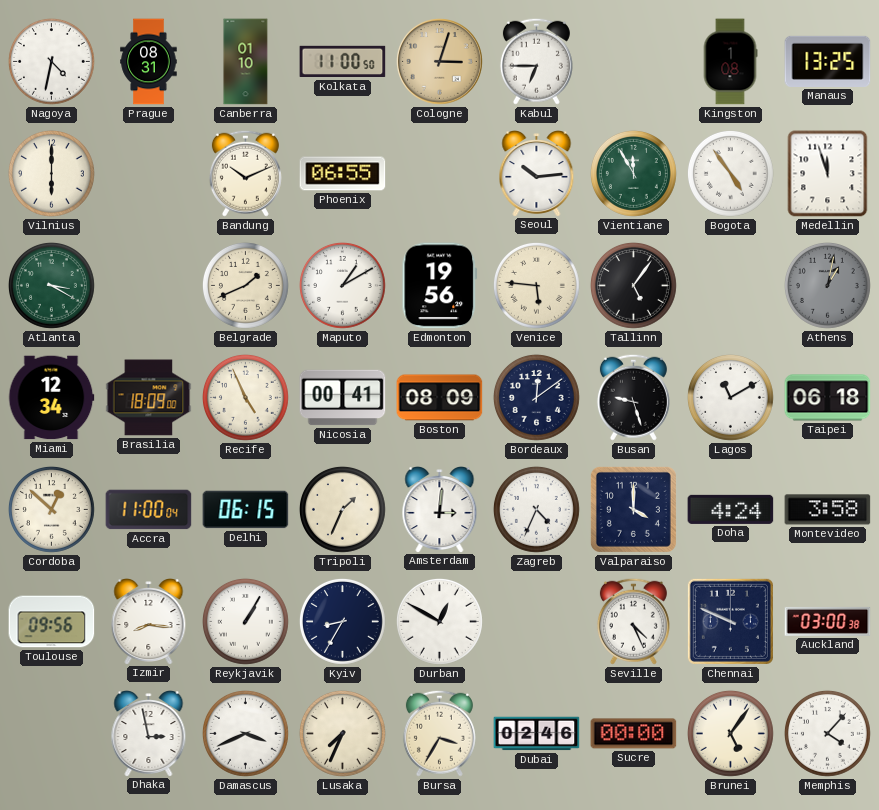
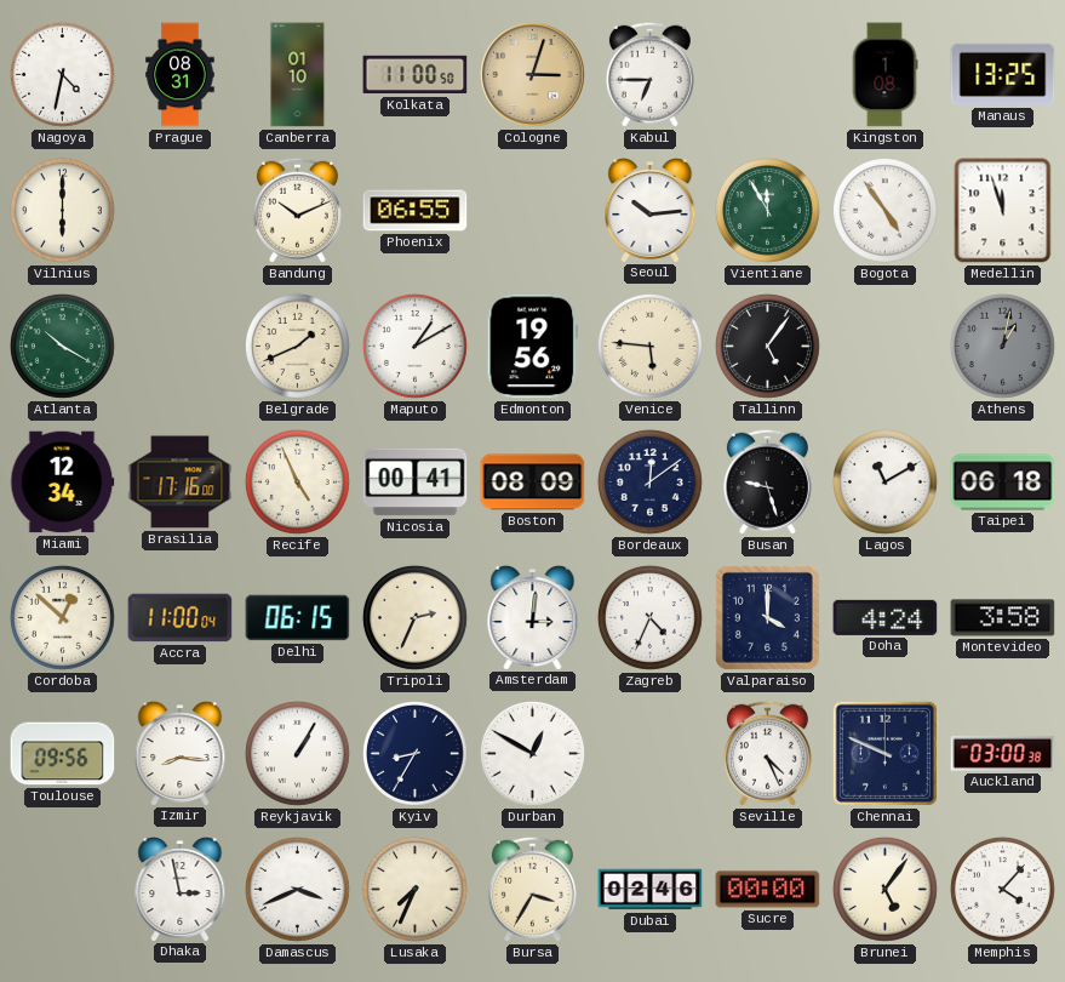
Atlanta: 3:20 -> 10:20
Brasilia: 18:09 -> 17:16
Tripoli: 1:34 -> 2:34
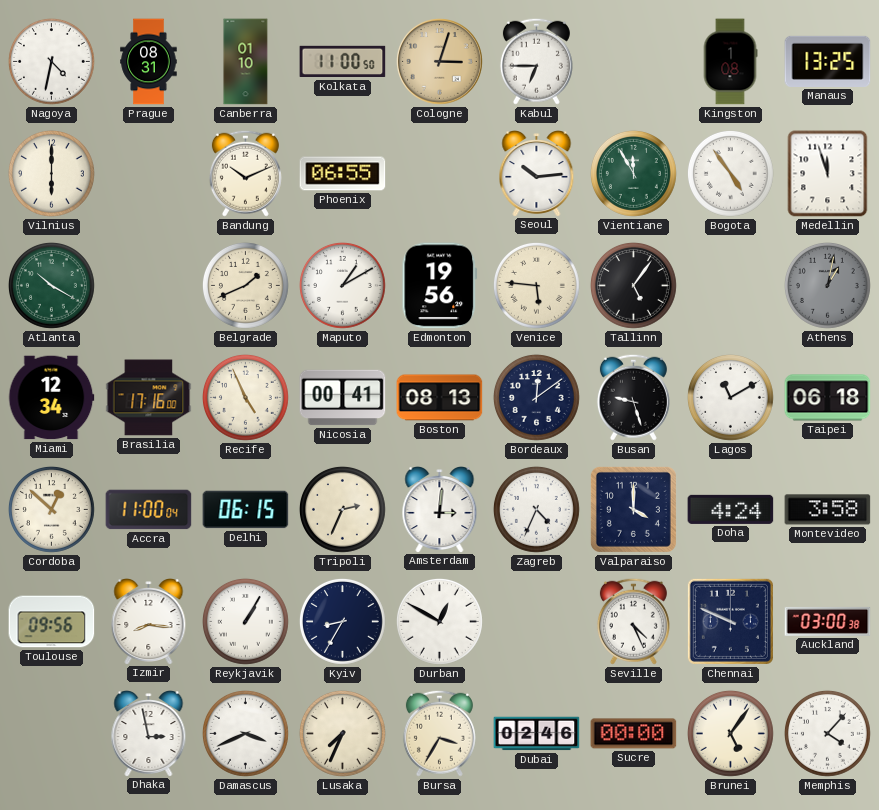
Boston: 08:09 -> 08:13
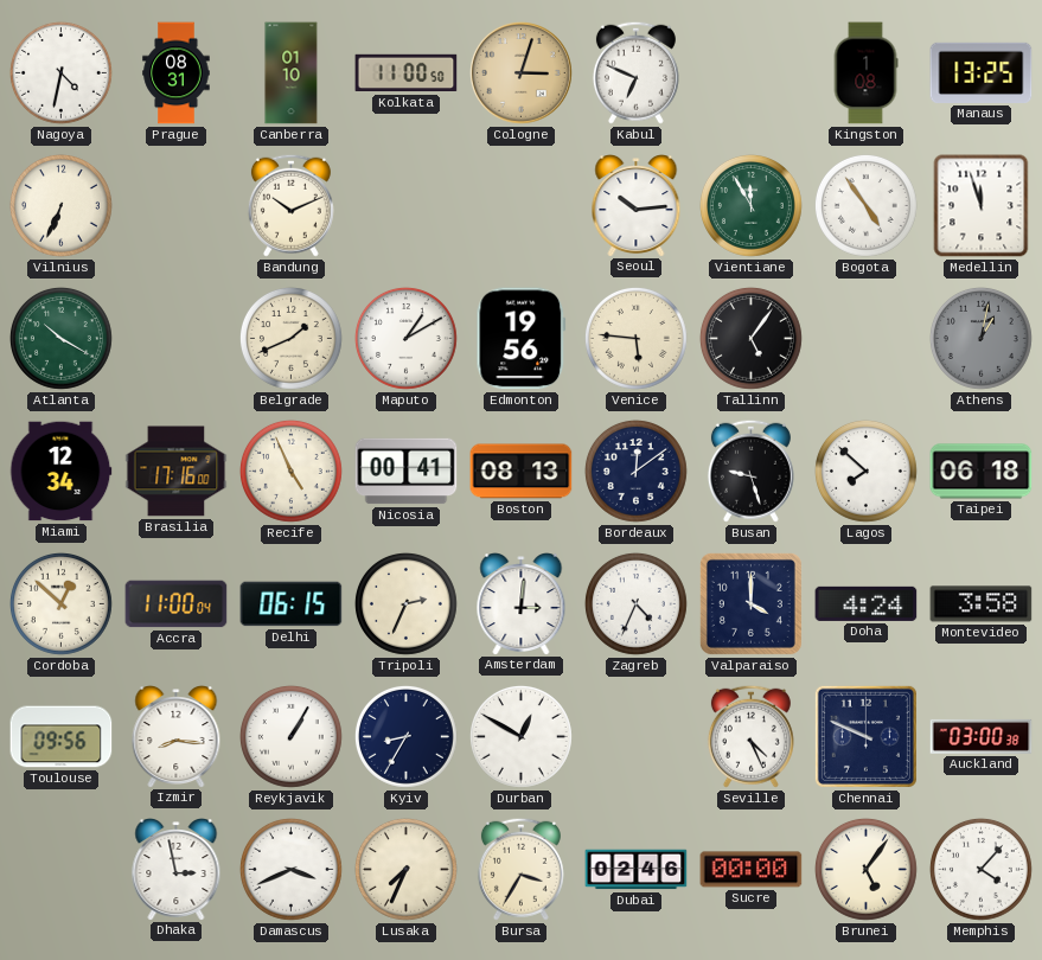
Kabul: 6:45 -> 6:49
Vilnius: 6:00 -> 6:34
Phoenix: 06:55 -> none
Lagos: 11:10 -> 7:52
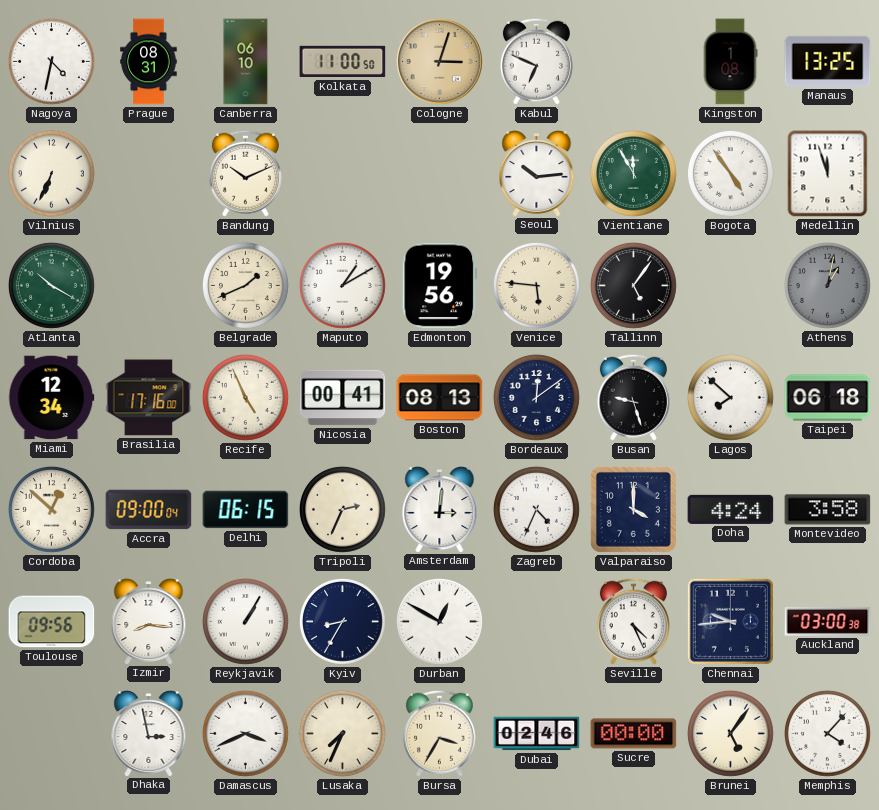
Canberra: 01:10 -> 06:10
Accra: 11:00 -> 09:00
Chennai: 9:49 -> 9:44
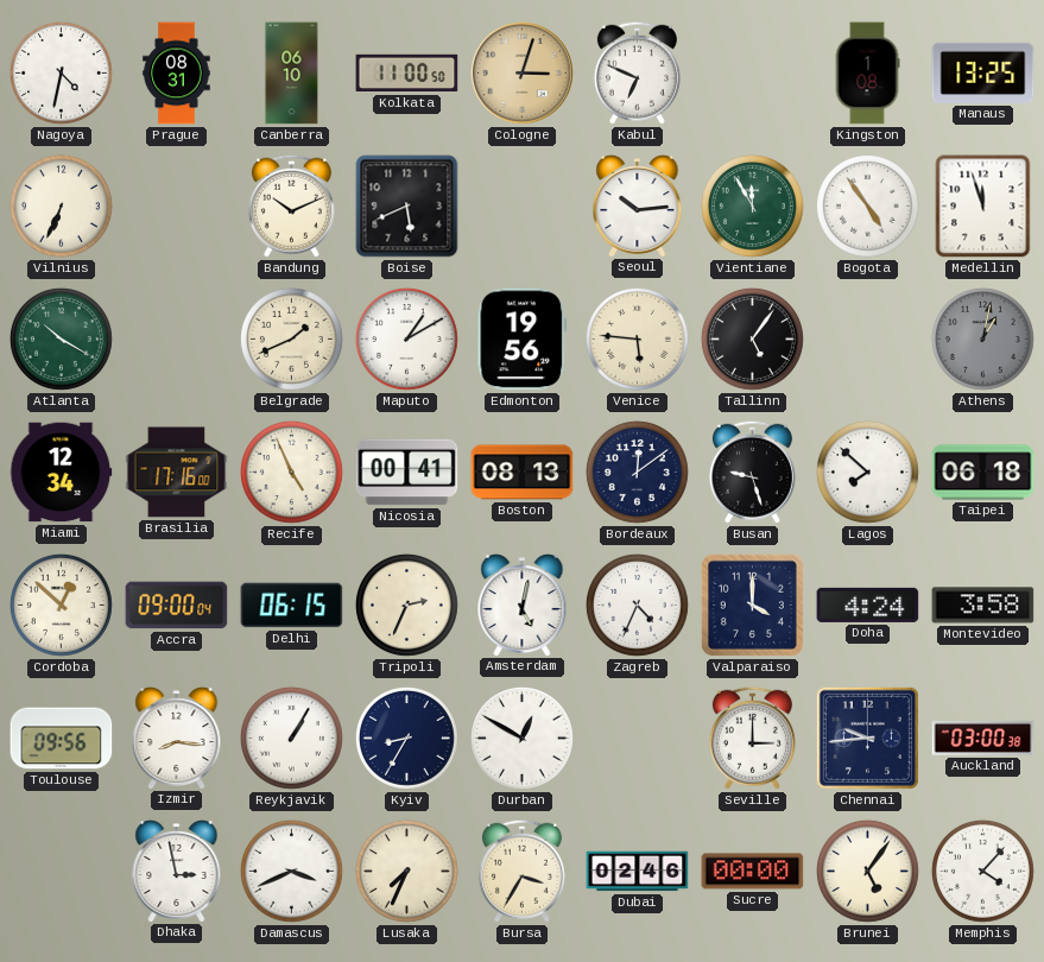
Boise: none -> 5:41
Amsterdam: 3:01 -> 5:02
Seville: 4:26 -> 3:00
